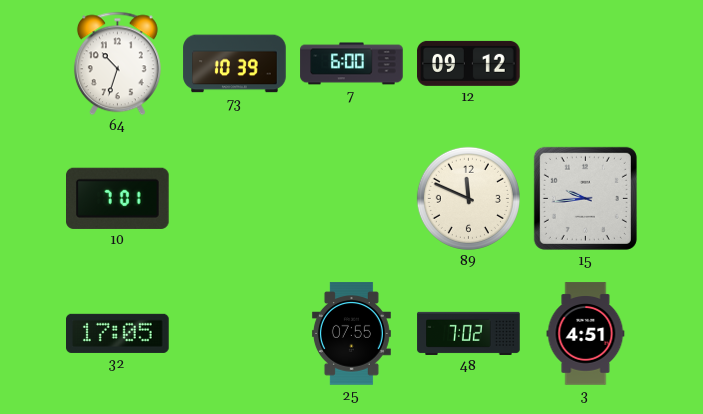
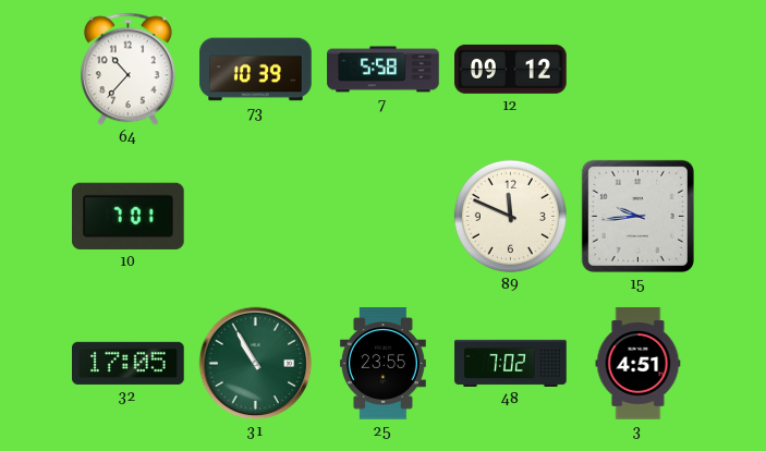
64: 10:33 -> 10:37
7: 6:00 -> 5:58
31: none -> 10:55
25: 07:55 -> 23:55
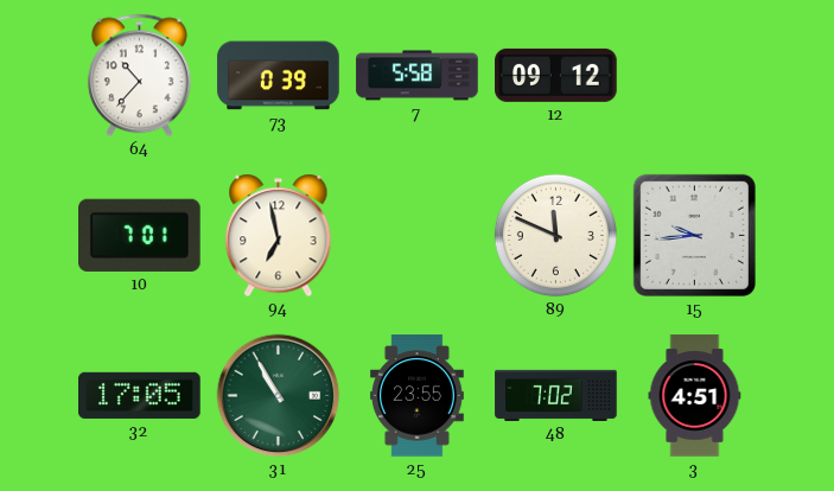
73: 10:39 -> 0:39
94: none -> 6:58
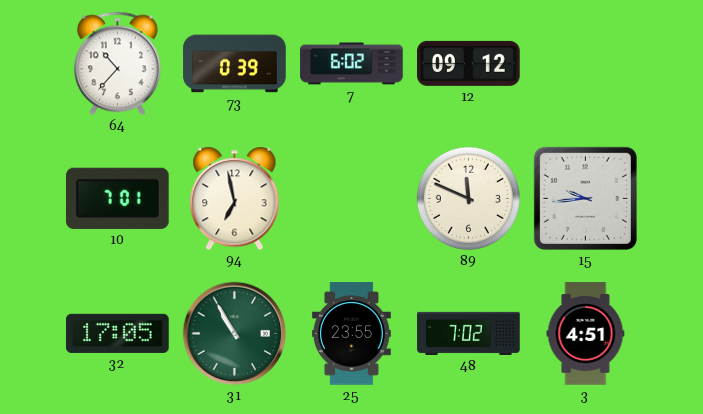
7: 5:58 -> 6:02
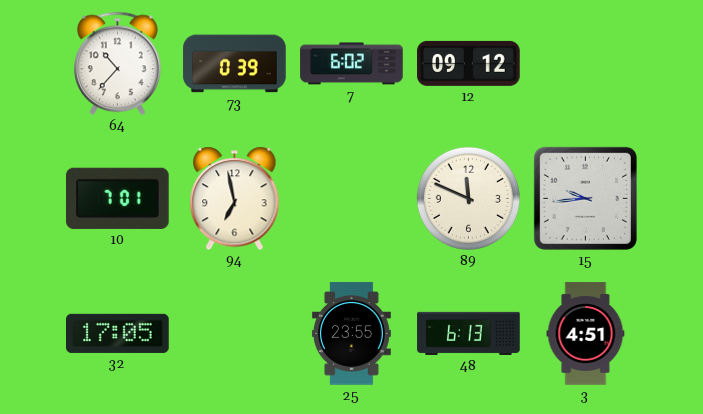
31: 10:55 -> none
48: 7:02 -> 6:13
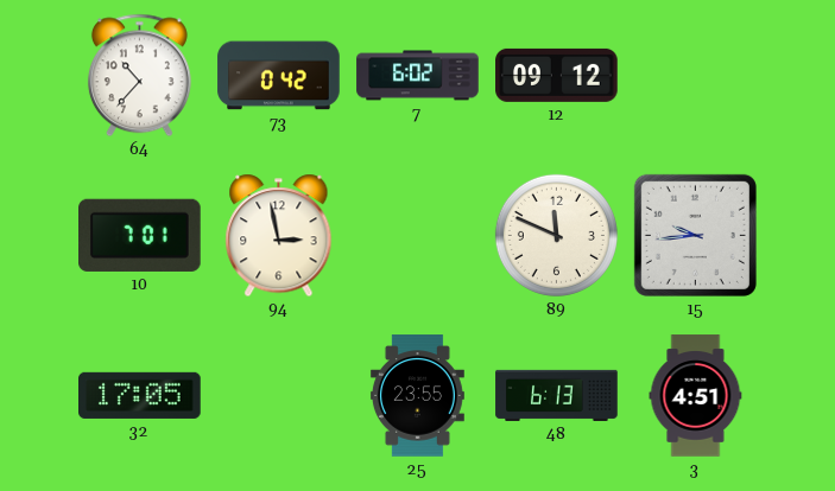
73: 0:39 -> 0:42
94: 6:58 -> 2:58
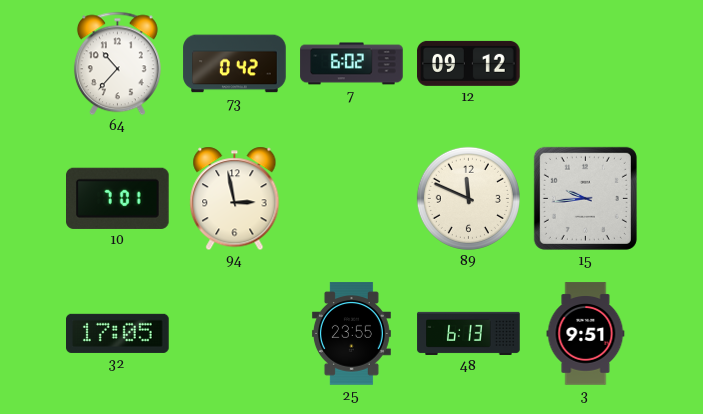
3: 4:51 -> 9:51
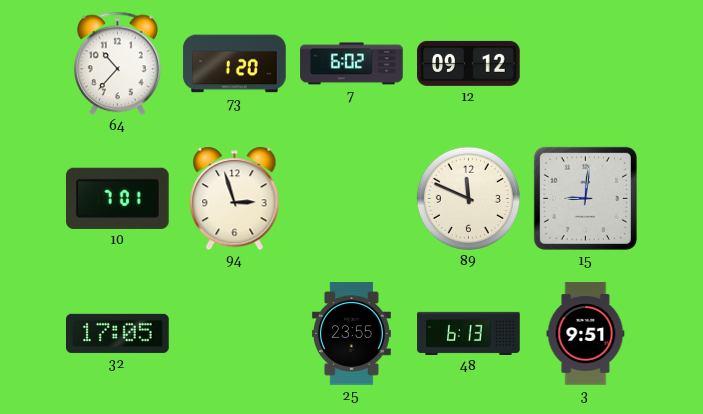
73: 0:42 -> 1:20
94: 2:58 -> 2:57
15: 9:44 -> 9:01
